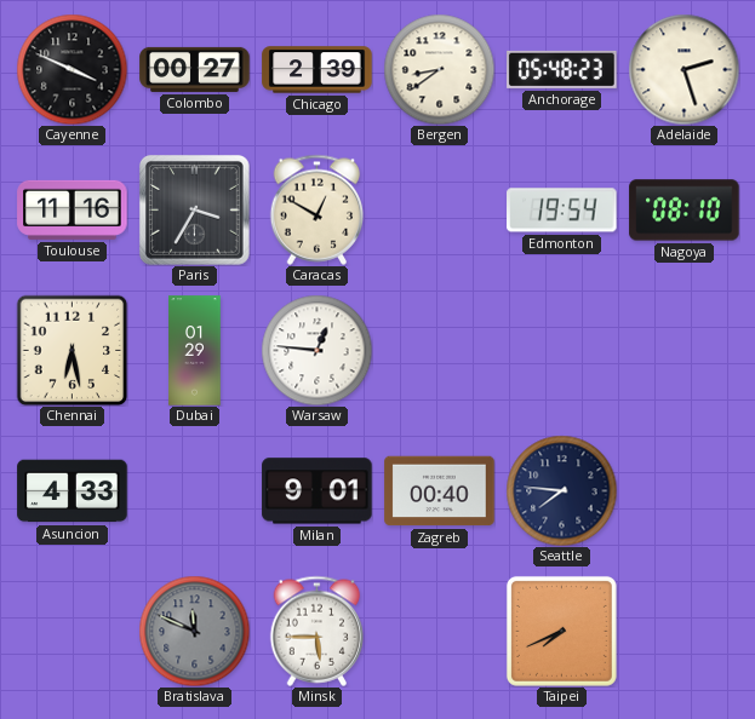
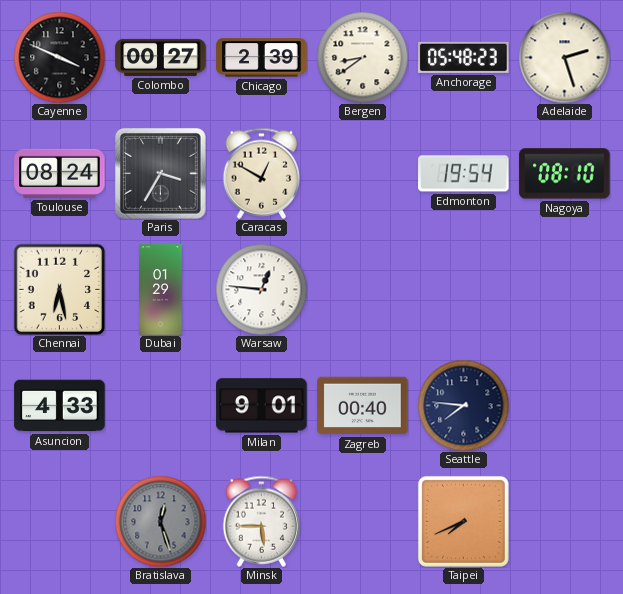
Toulouse: 11:16 -> 08:24
Bratislava: 11:49 -> 12:27
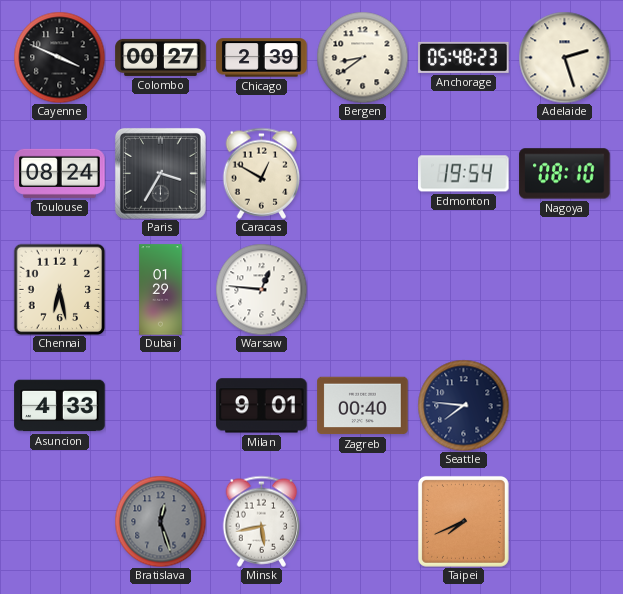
Minsk: 5:45 -> 5:43
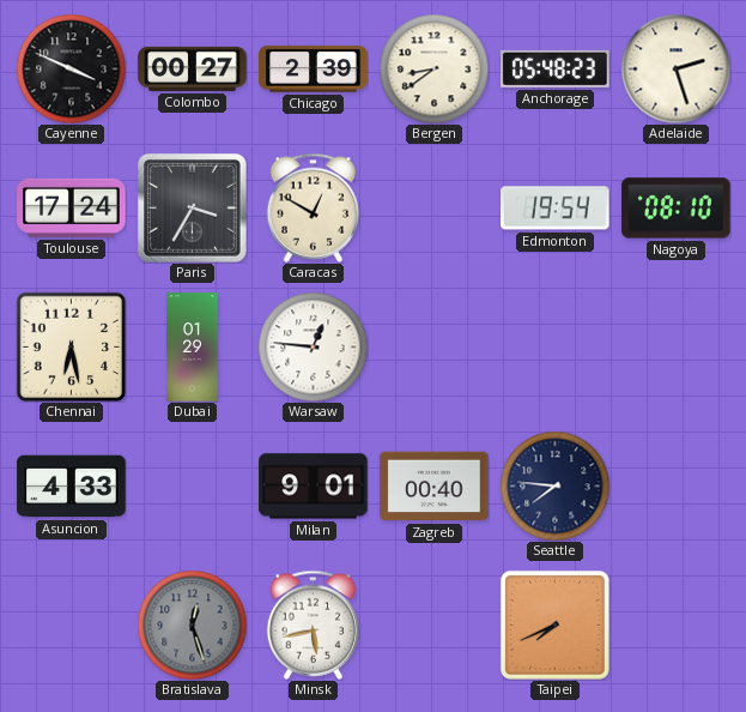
Toulouse: 08:24 -> 17:24
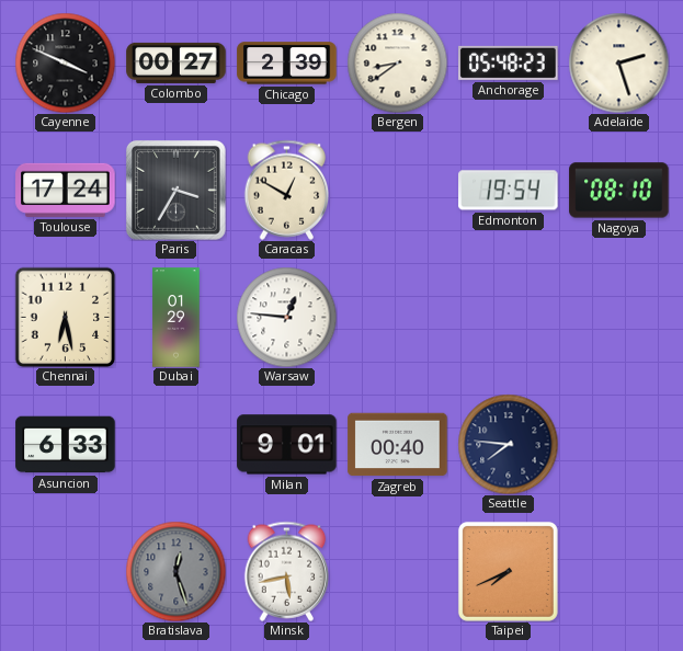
Asuncion: 4:33 -> 6:33
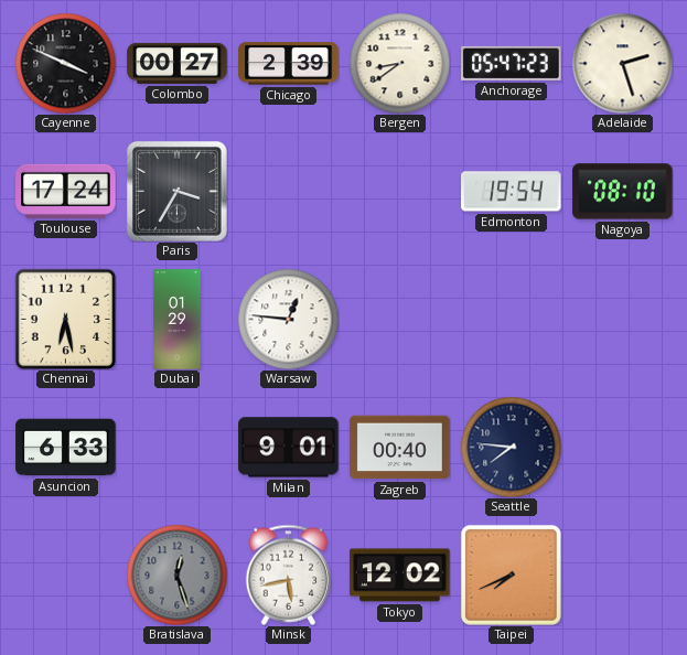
Anchorage: 05:48 -> 05:47
Caracas: 12:50 -> none
Tokyo: none -> 12:02
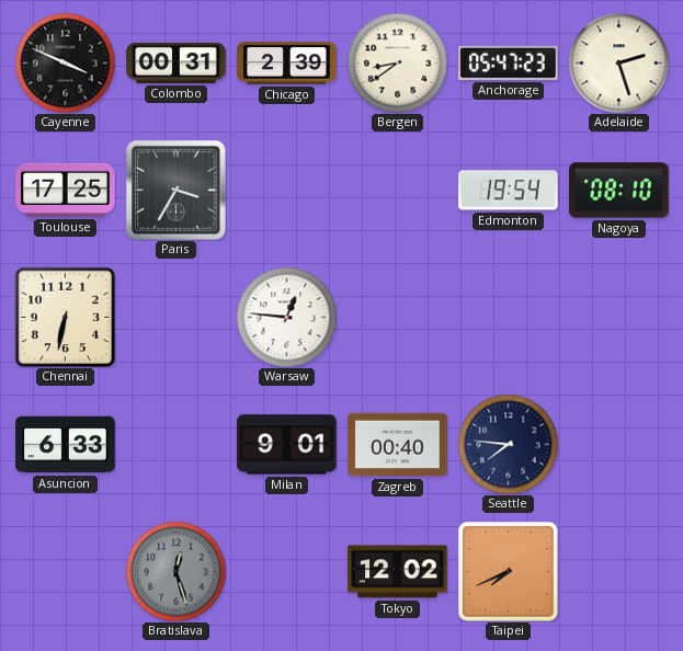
Colombo: 00:27 -> 00:31
Toulouse: 17:24 -> 17:25
Chennai: 6:28 -> 6:32
Dubai: 01:29 -> none
Minsk: 5:43 -> none
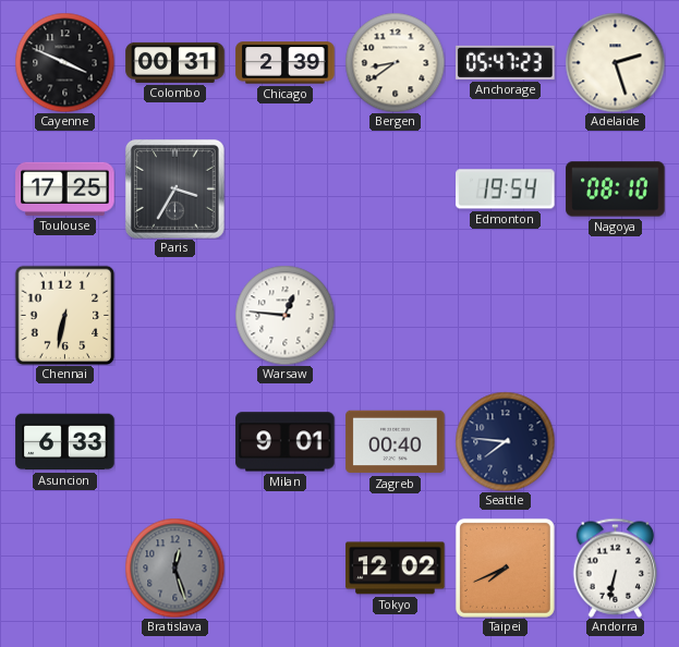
Andorra: none -> 6:32
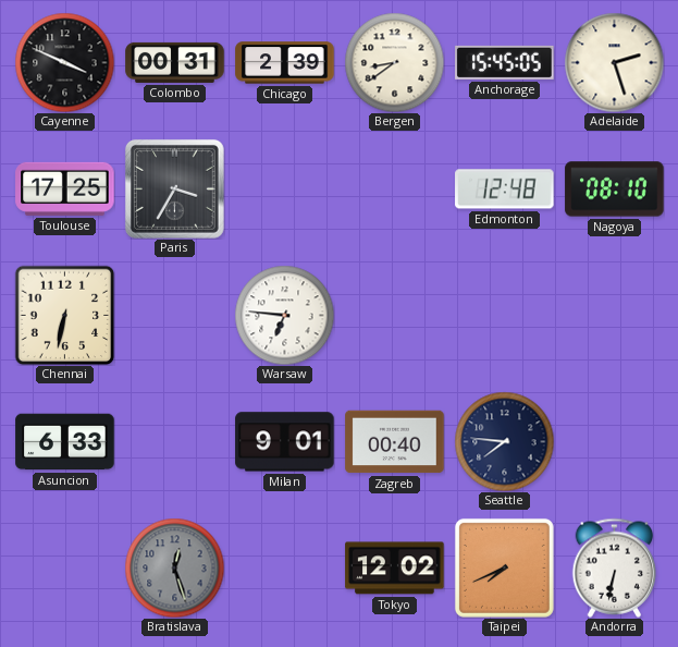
Anchorage: 05:47 -> 15:45
Edmonton: 19:54 -> 12:48
Warsaw: 12:46 -> 6:46
